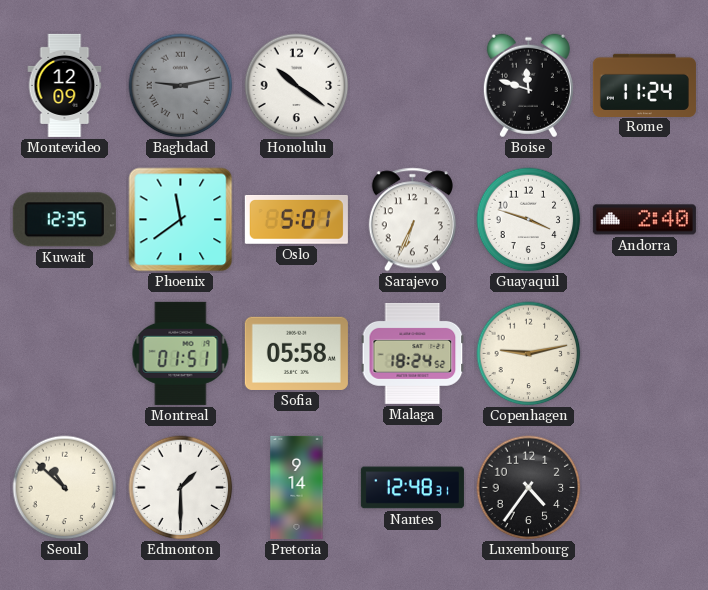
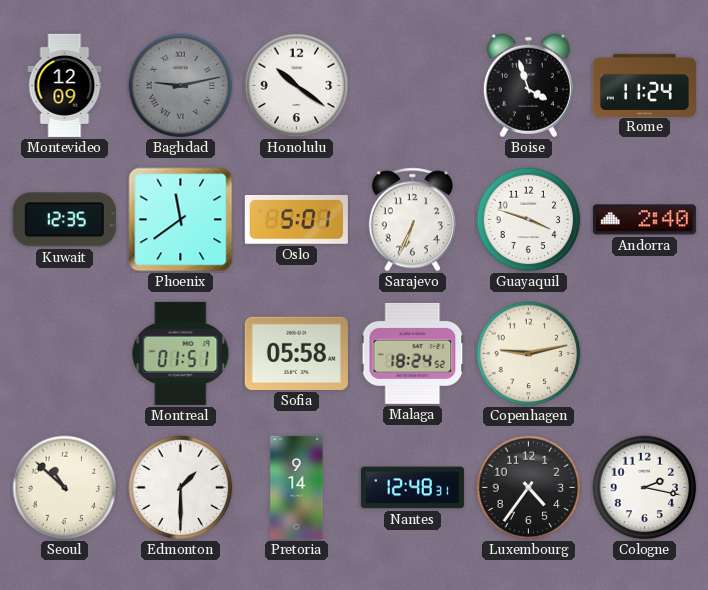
Boise: 11:48 -> 3:57
Cologne: none -> 2:17
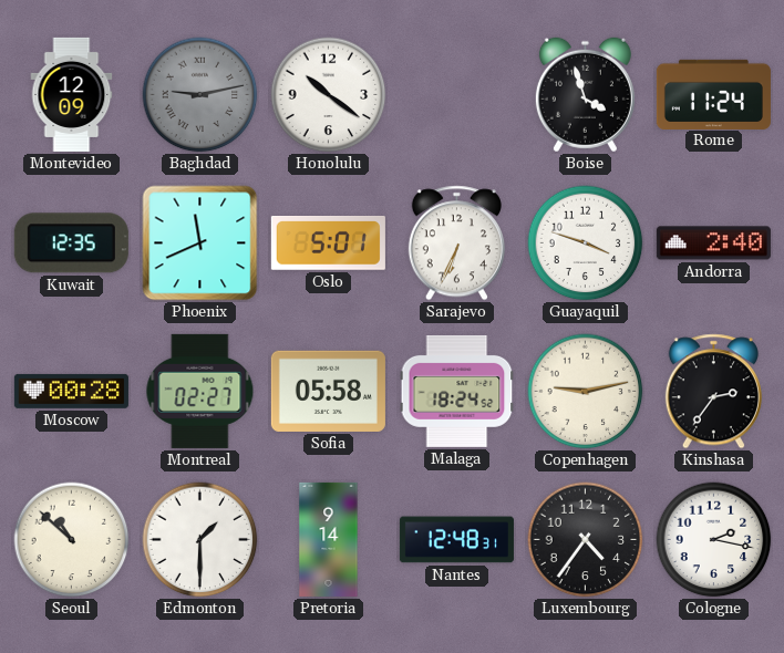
Phoenix: 11:39 -> 11:41
Moscow: none -> 00:28
Montreal: 01:51 -> 02:27
Kinshasa: none -> 2:36
